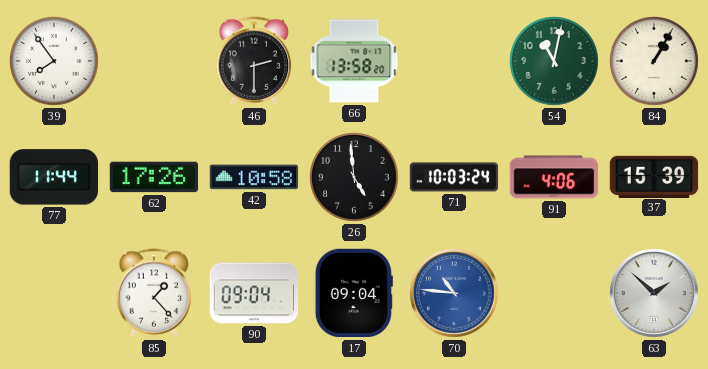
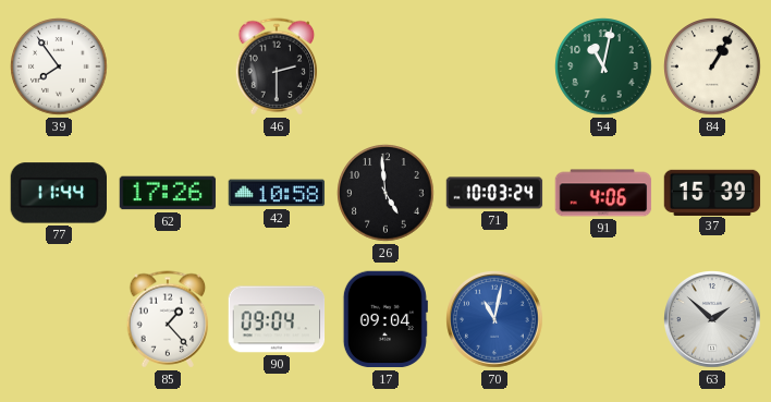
66: 13:58 -> none
70: 10:46 -> 11:02
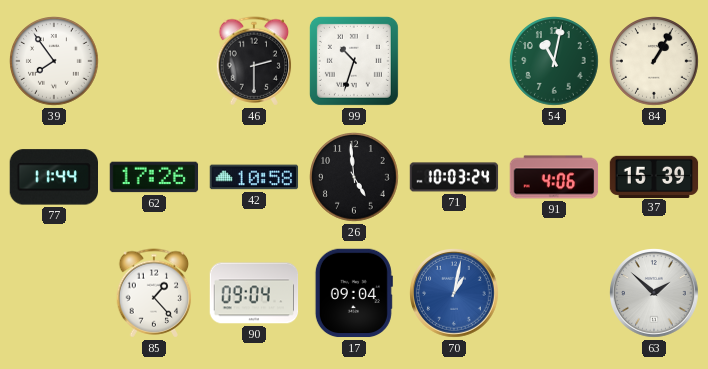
99: none -> 10:33
70: 11:02 -> 1:02
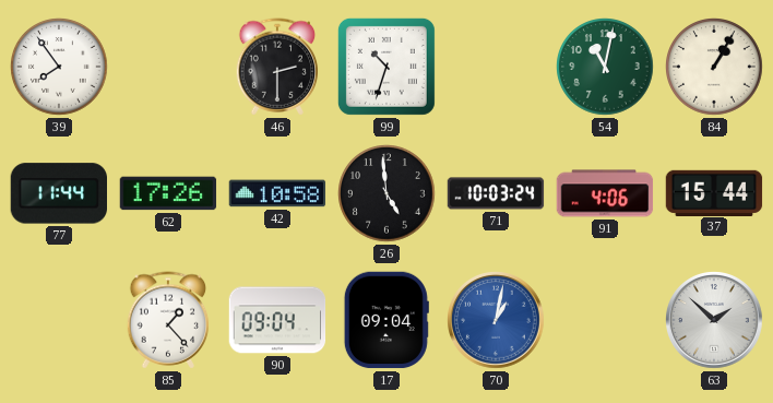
37: 15:39 -> 15:44
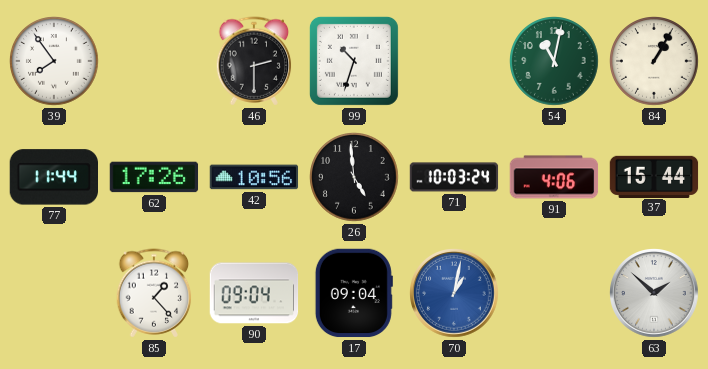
42: 10:58 -> 10:56
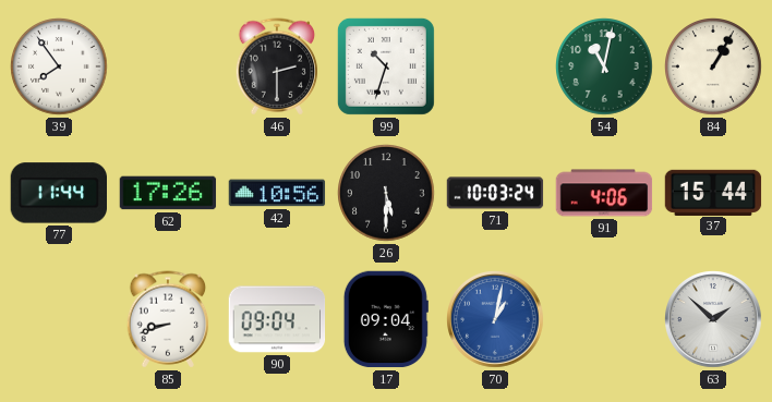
26: 4:59 -> 5:30
85: 1:23 -> 8:42
